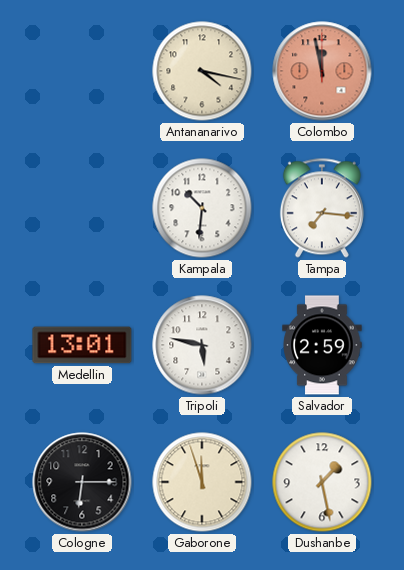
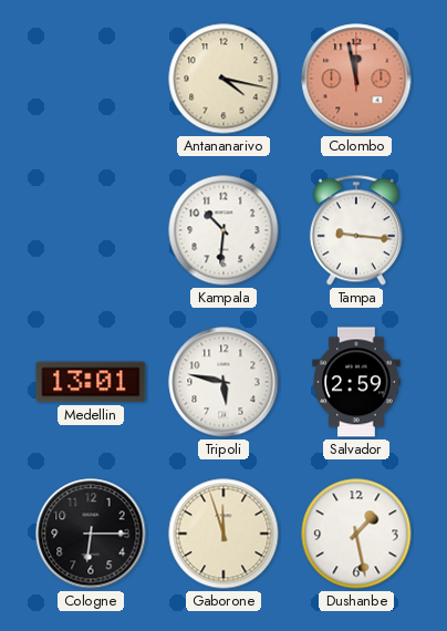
Tampa: 7:16 -> 9:16
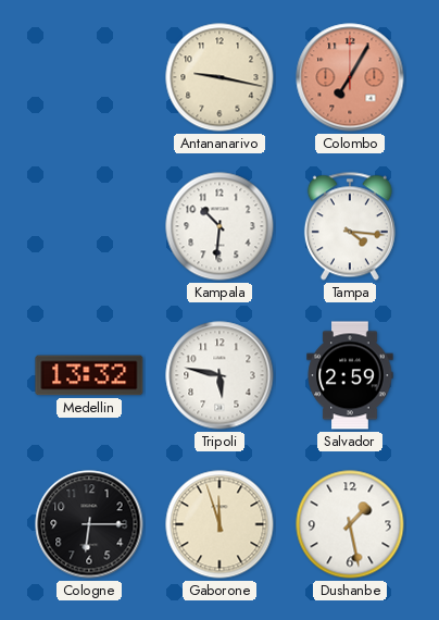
Antananarivo: 4:17 -> 9:17
Colombo: 11:58 -> 7:05
Tampa: 9:16 -> 4:16
Medellin: 13:01 -> 13:32
